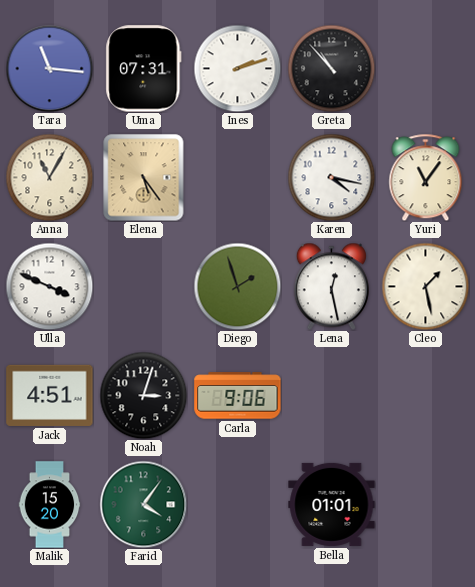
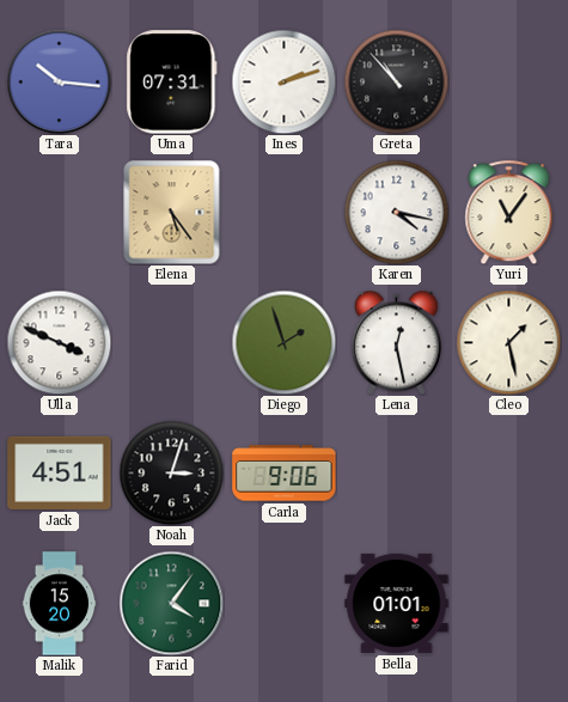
Tara: 11:16 -> 10:16
Anna: 11:05 -> none
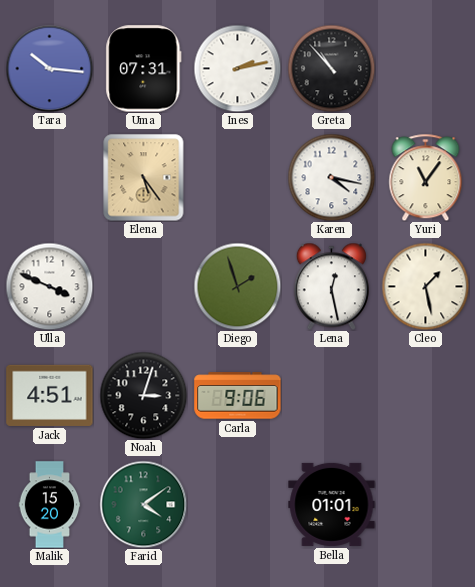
Ines: 2:12 -> 2:13
Farid: 4:06 -> 4:09
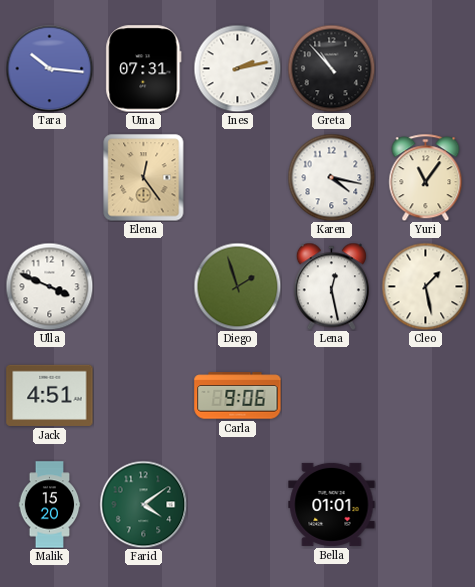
Elena: 5:24 -> 12:24
Noah: 3:03 -> none
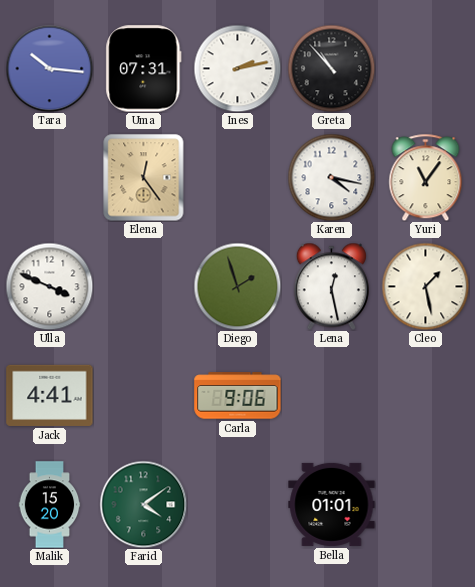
Jack: 4:51 -> 4:41
